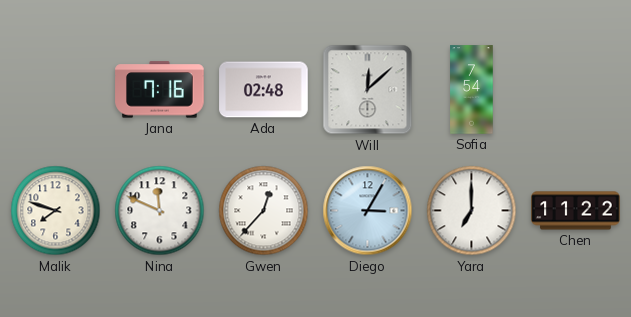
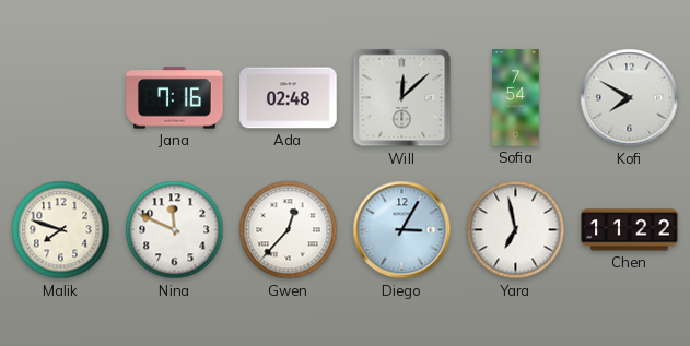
Kofi: none -> 7:50
Yara: 7:00 -> 6:58
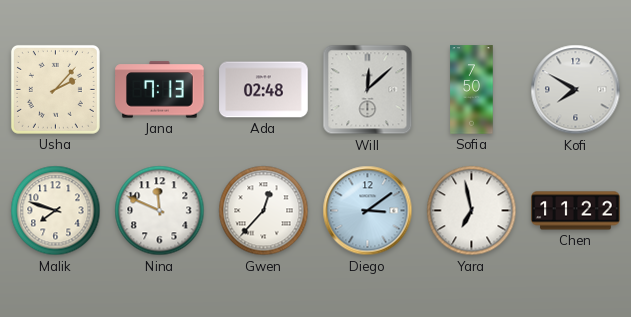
Usha: none -> 2:07
Jana: 7:16 -> 7:13
Sofia: 7:54 -> 7:50
Diego: 3:05 -> 3:09
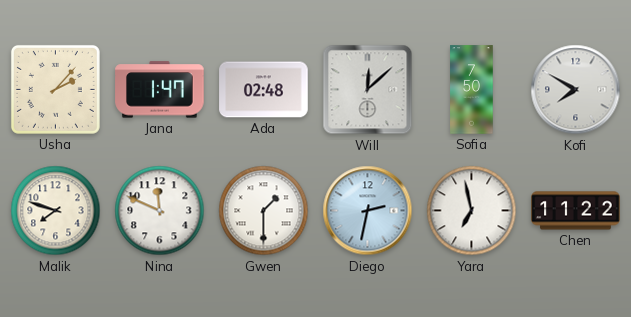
Jana: 7:13 -> 1:47
Gwen: 12:37 -> 1:30
Diego: 3:09 -> 2:32
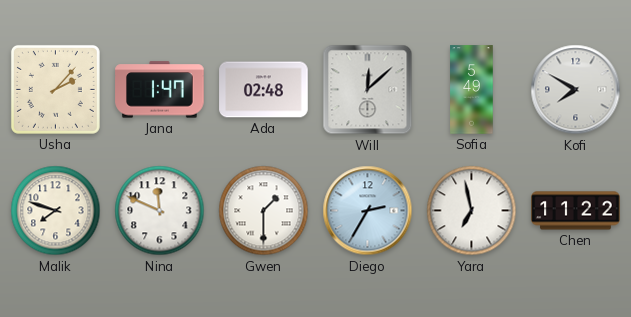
Sofia: 7:50 -> 5:49
Diego: 2:32 -> 2:35
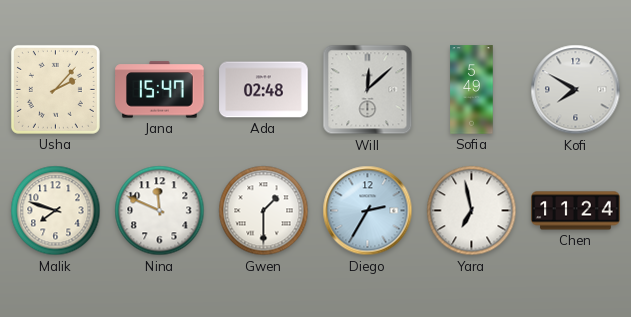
Jana: 1:47 -> 15:47
Chen: 11:22 -> 11:24
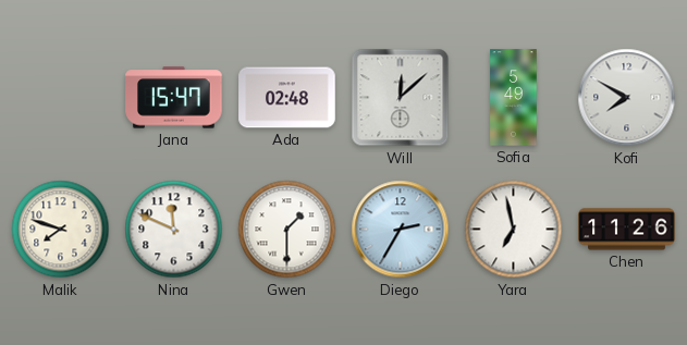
Usha: 2:07 -> none
Chen: 11:24 -> 11:26
